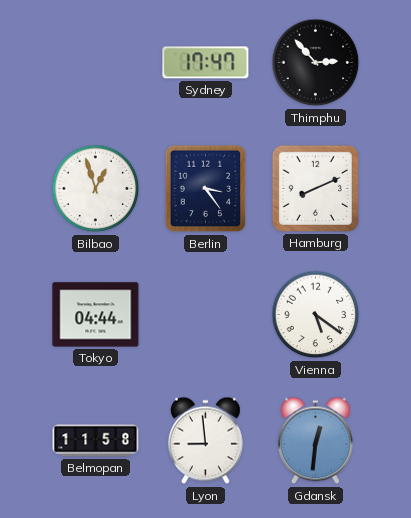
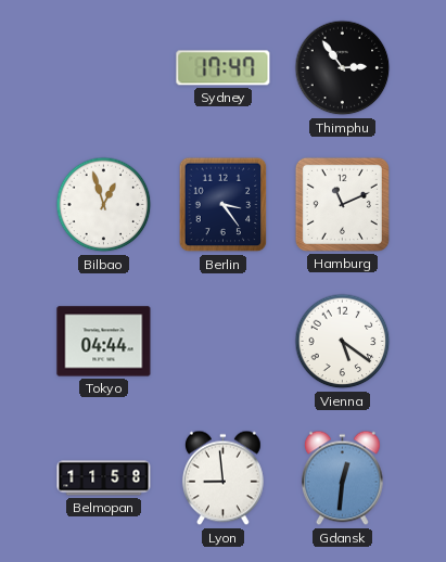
Thimphu: 2:53 -> 2:54
Hamburg: 8:11 -> 11:11
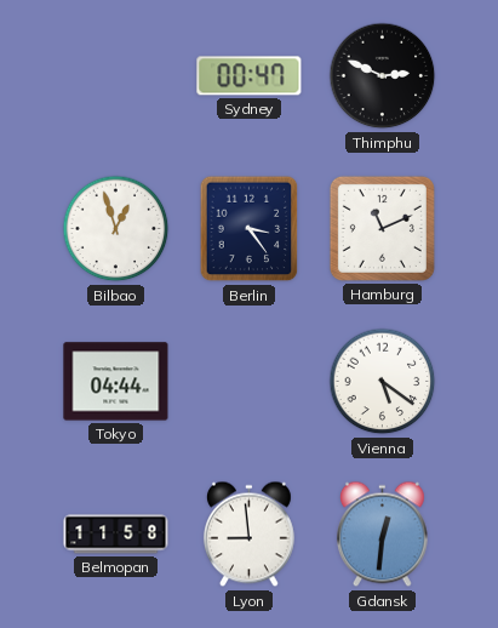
Sydney: 17:47 -> 00:47
Thimphu: 2:54 -> 2:49
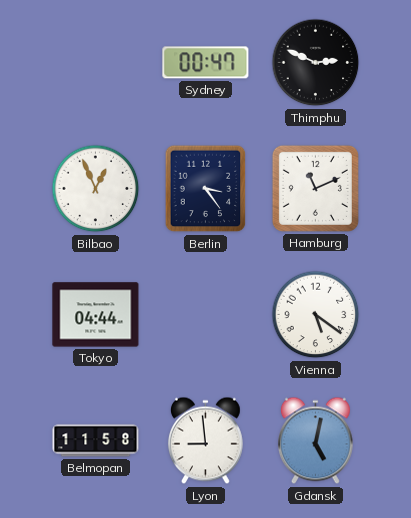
Bilbao: 12:57 -> 12:56
Gdansk: 12:31 -> 5:02
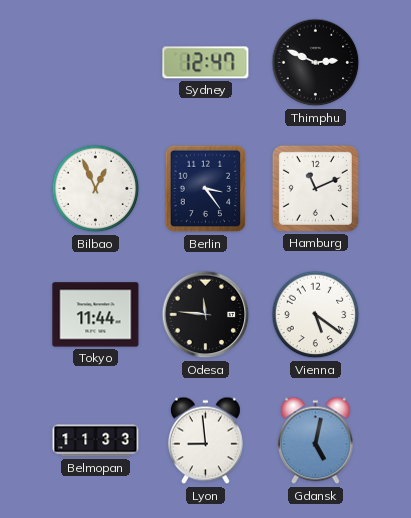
Sydney: 00:47 -> 12:47
Tokyo: 04:44 -> 11:44
Odesa: none -> 11:46
Belmopan: 11:58 -> 11:33
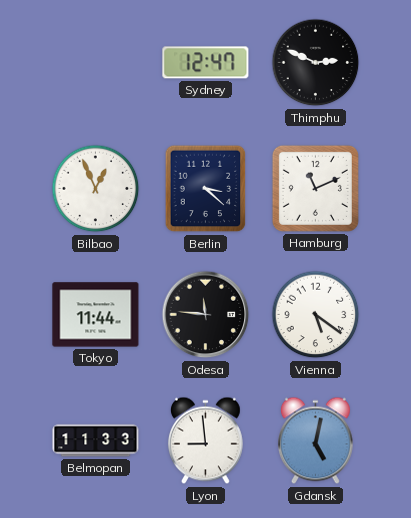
Berlin: 3:24 -> 3:22
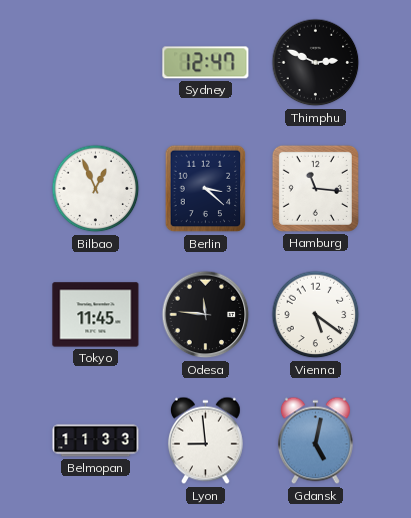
Hamburg: 11:11 -> 11:16
Tokyo: 11:44 -> 11:45
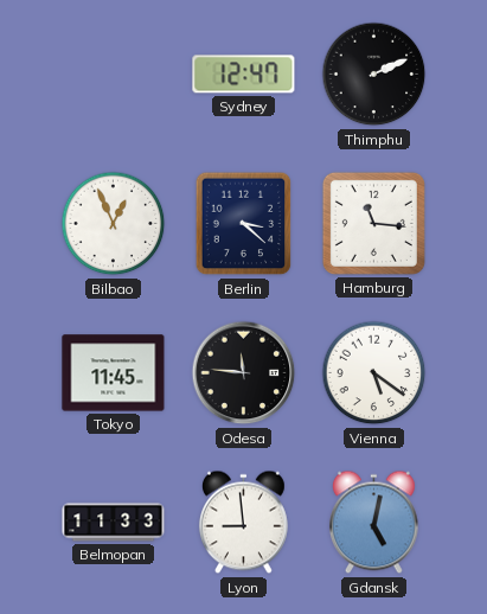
Thimphu: 2:49 -> 2:11
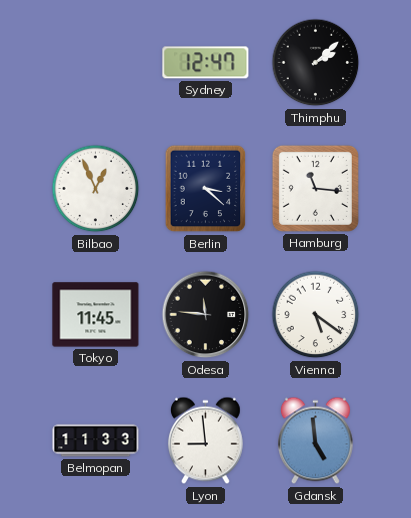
Thimphu: 2:11 -> 2:08
Gdansk: 5:02 -> 4:59
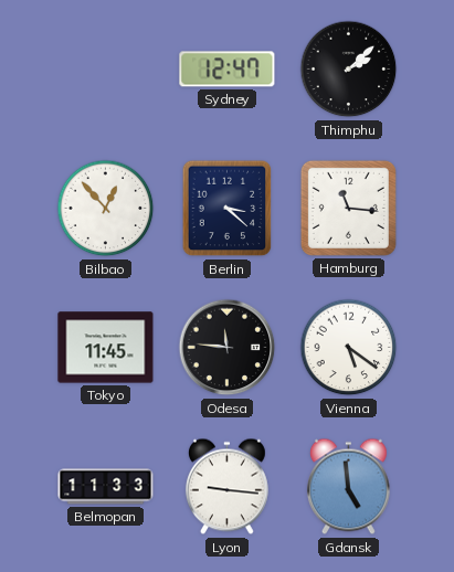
Bilbao: 12:56 -> 12:53
Lyon: 8:59 -> 9:16
